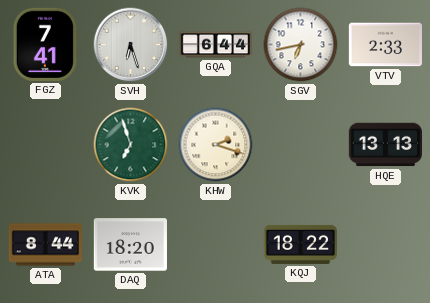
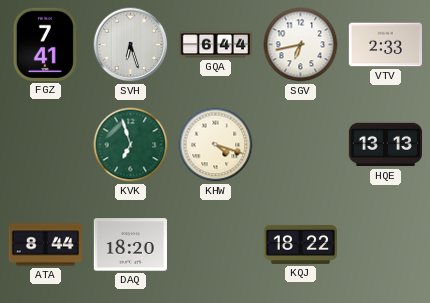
KHW: 2:18 -> 4:18
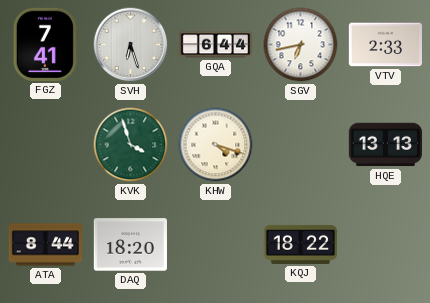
KVK: 6:57 -> 3:57
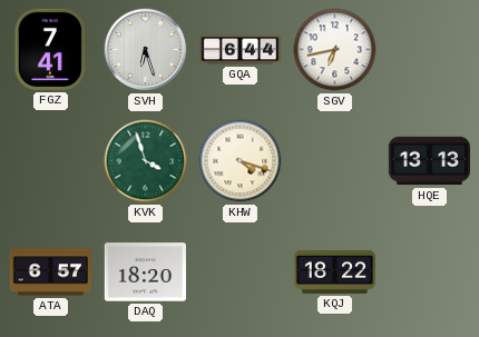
VTV: 2:33 -> none
ATA: 8:44 -> 6:57
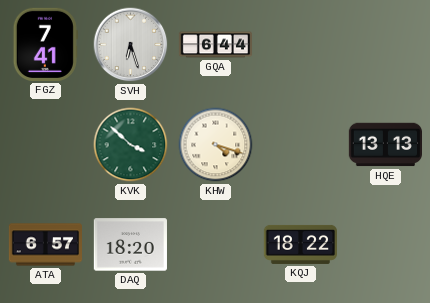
SGV: 6:43 -> none
KVK: 3:57 -> 3:52
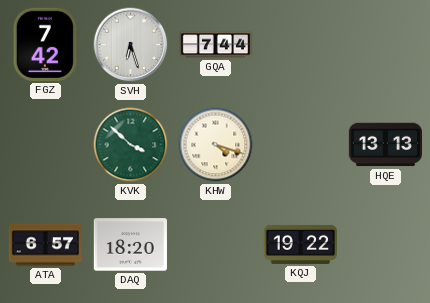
FGZ: 7:41 -> 7:42
GQA: 6:44 -> 7:44
KQJ: 18:22 -> 19:22
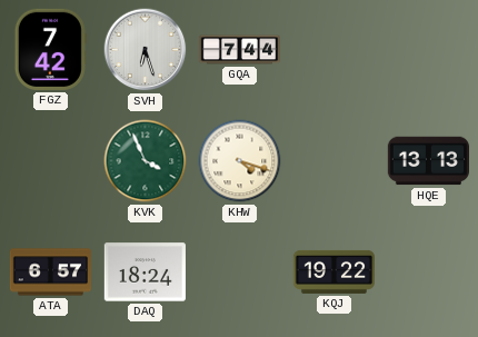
KVK: 3:52 -> 3:56
DAQ: 18:20 -> 18:24
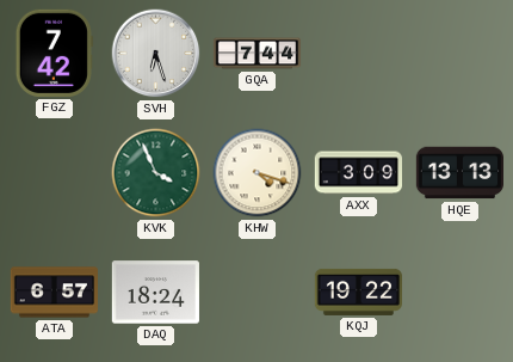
AXX: none -> 3:09
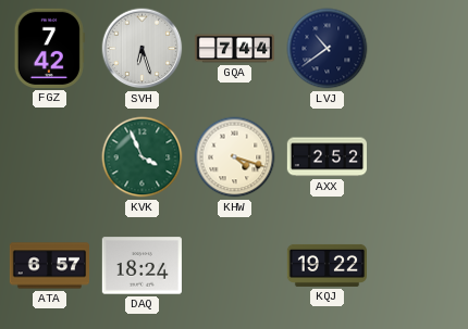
LVJ: none -> 10:39
AXX: 3:09 -> 2:52
HQE: 13:13 -> none
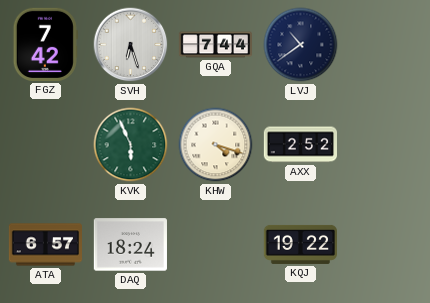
KVK: 3:56 -> 5:56
